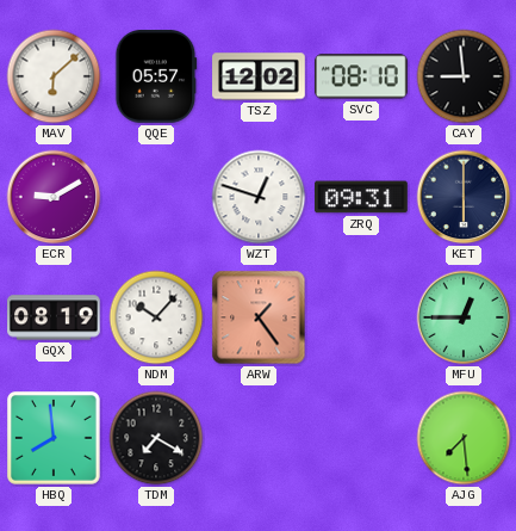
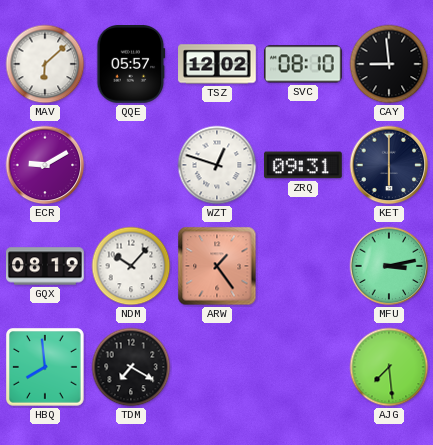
MFU: 12:45 -> 3:13
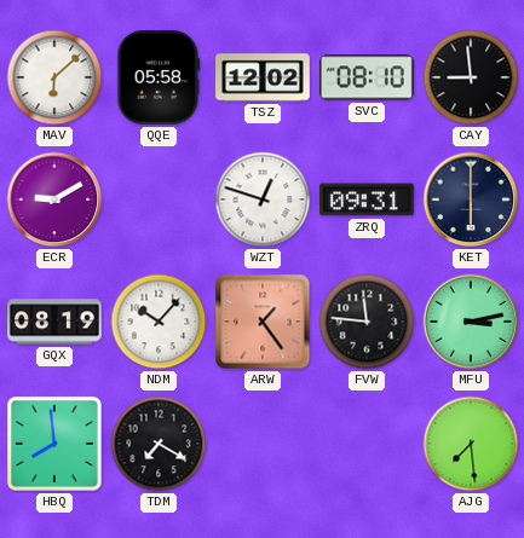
QQE: 05:57 -> 05:58
FVW: none -> 11:46
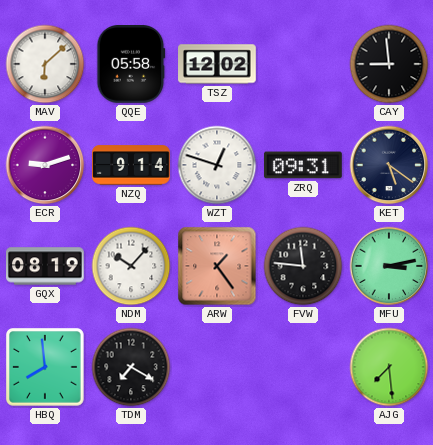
SVC: 08:10 -> none
ECR: 9:10 -> 9:12
NZQ: none -> 9:14
KET: 6:00 -> 5:21
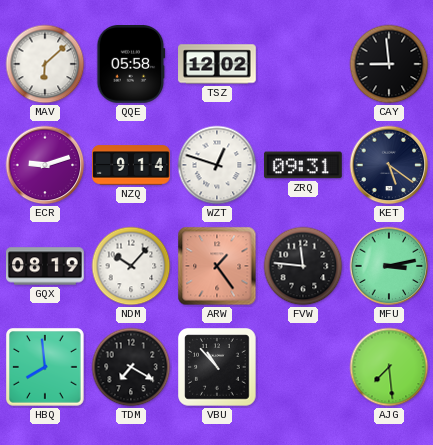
VBU: none -> 10:53
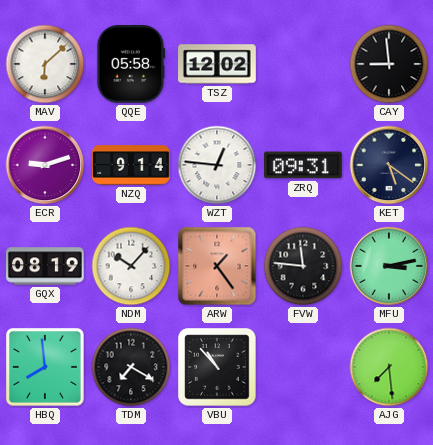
WZT: 12:48 -> 12:46
